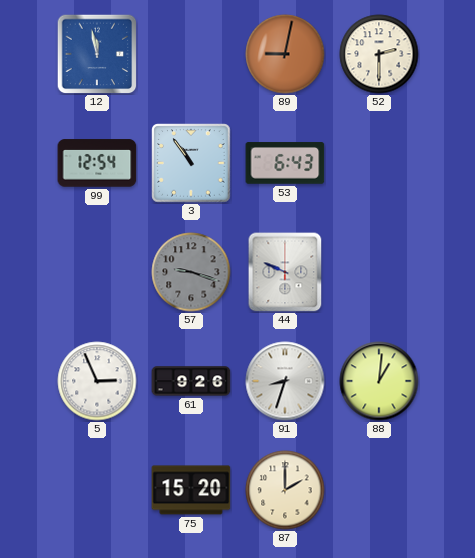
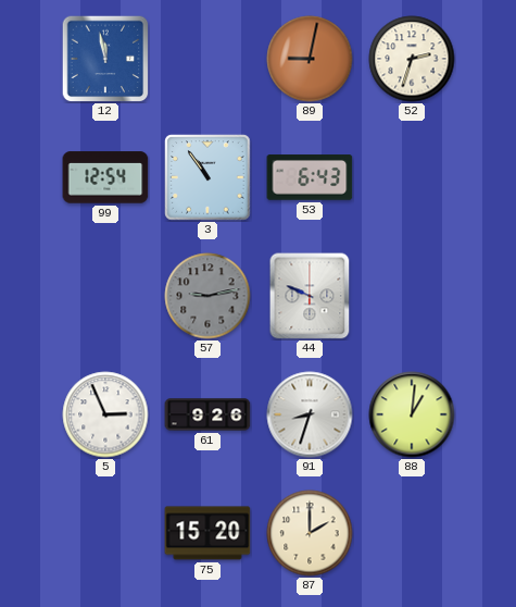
52: 2:30 -> 2:33
57: 9:18 -> 9:13
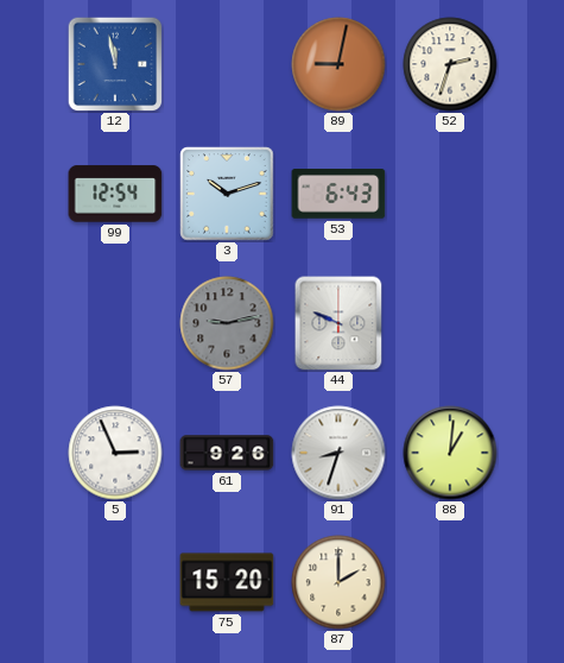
3: 10:54 -> 10:12
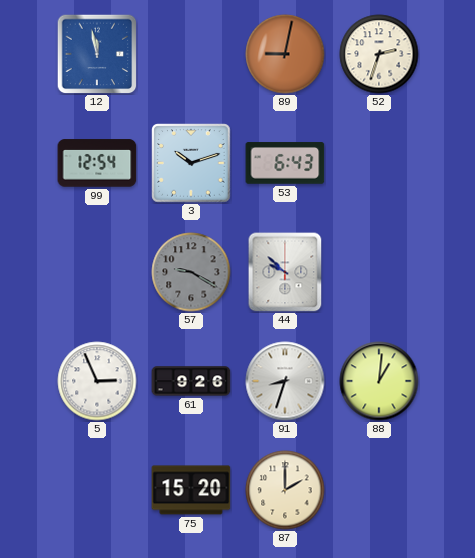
57: 9:13 -> 9:20
44: 9:49 -> 9:52
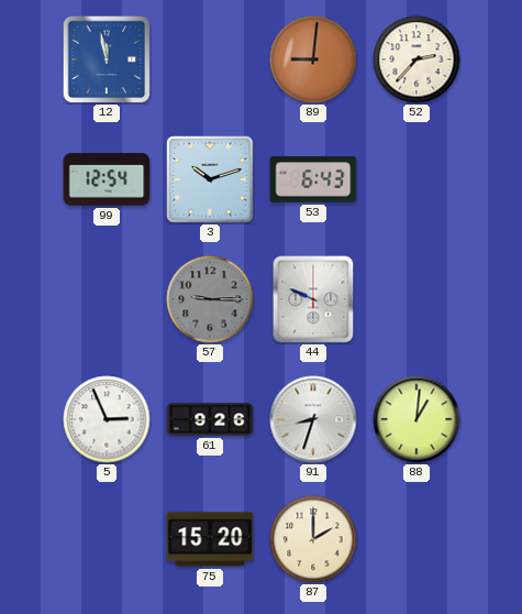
89: 9:02 -> 9:01
52: 2:33 -> 2:37
57: 9:20 -> 9:15
44: 9:52 -> 9:49
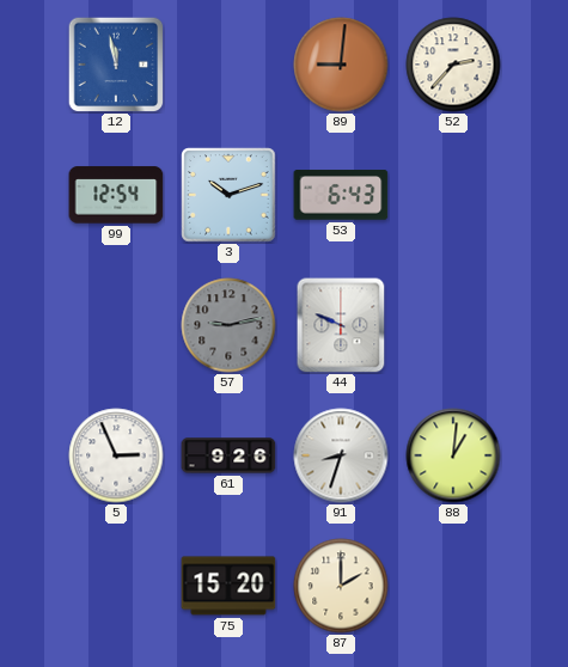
57: 9:15 -> 9:13
